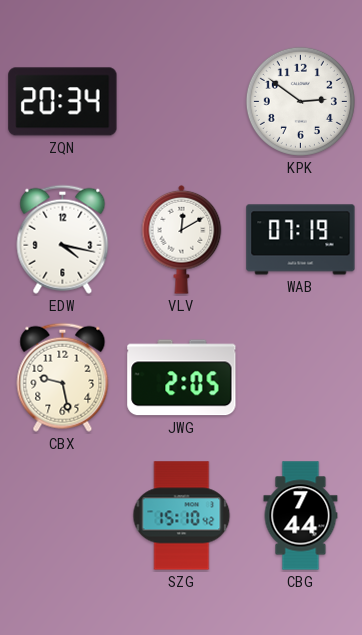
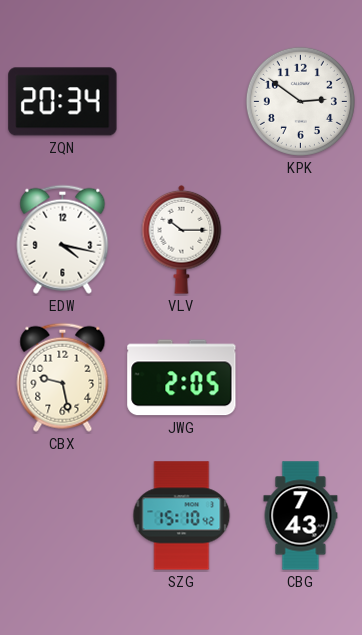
VLV: 12:10 -> 10:15
WAB: 07:19 -> none
CBG: 7:44 -> 7:43
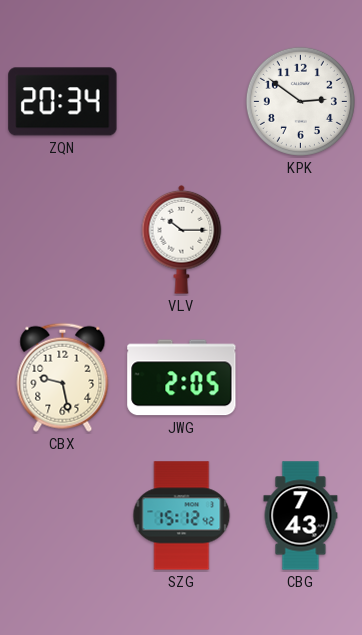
EDW: 4:17 -> none
SZG: 15:10 -> 15:12
